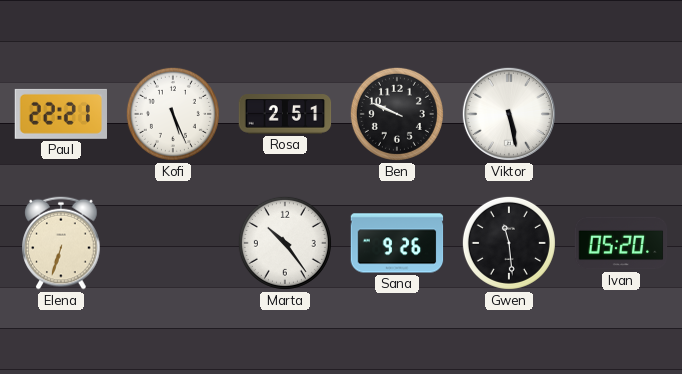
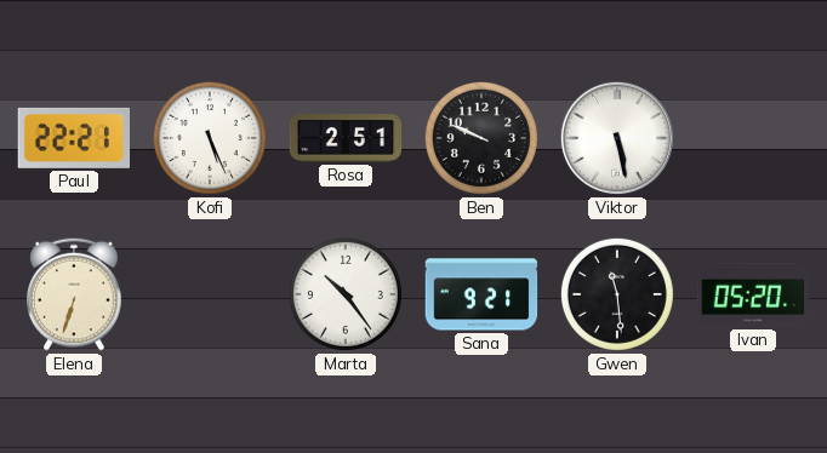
Sana: 9:26 -> 9:21
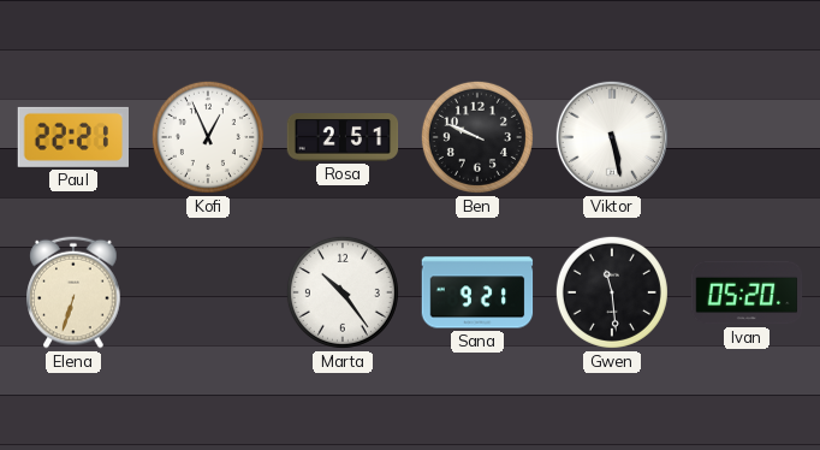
Kofi: 5:26 -> 12:56
